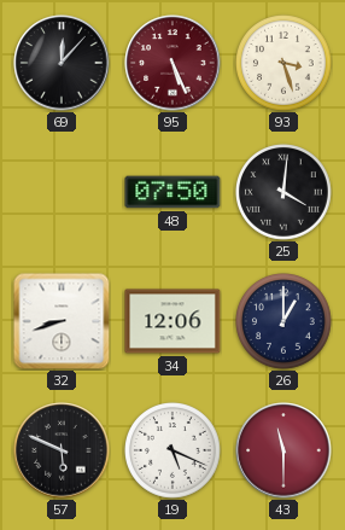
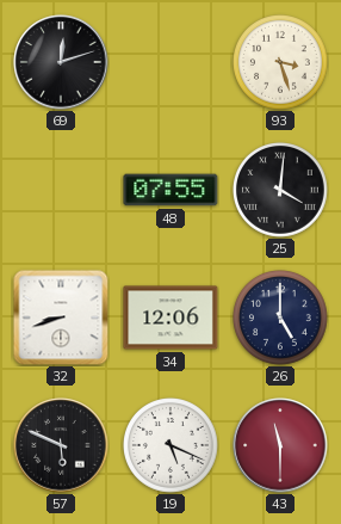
69: 12:07 -> 12:12
95: 5:26 -> none
48: 07:50 -> 07:55
26: 1:00 -> 5:00
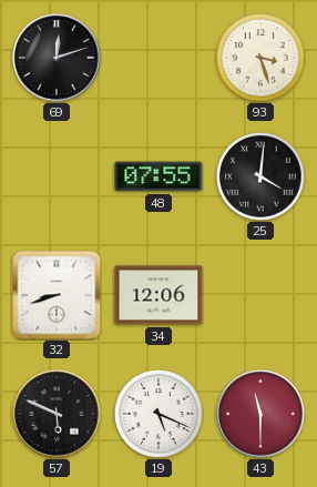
26: 5:00 -> none
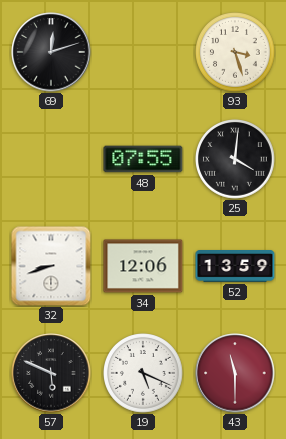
52: none -> 13:59
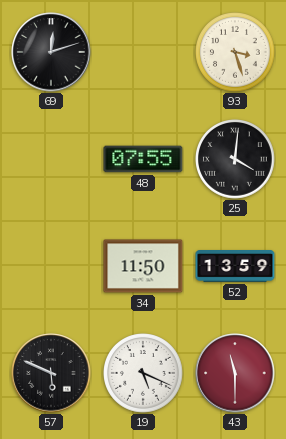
32: 8:42 -> none
34: 12:06 -> 11:50
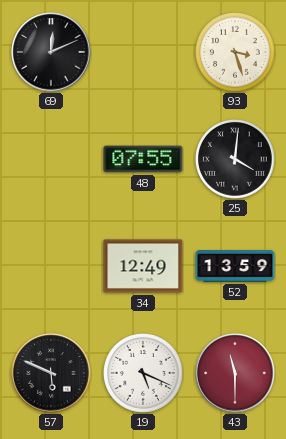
69: 12:12 -> 12:11
34: 11:50 -> 12:49
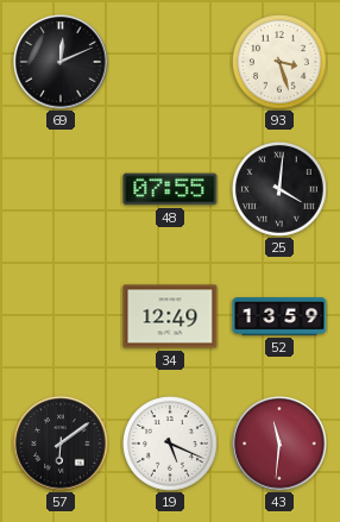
57: 5:49 -> 6:09
43: 11:30 -> 11:31
